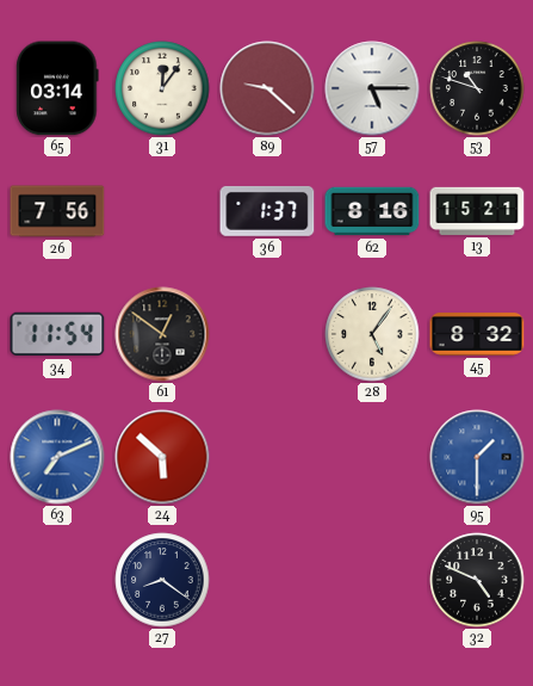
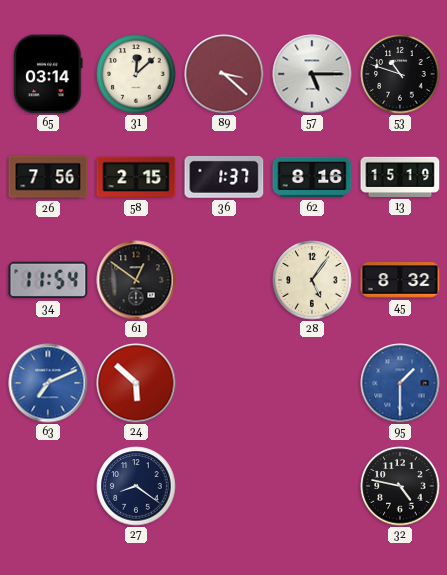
31: 12:06 -> 12:08
89: 9:22 -> 3:22
58: none -> 2:15
13: 15:21 -> 15:19
32: 4:49 -> 4:47
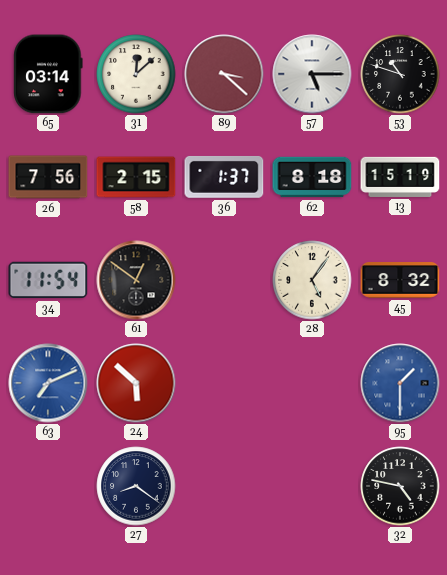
62: 8:16 -> 8:18
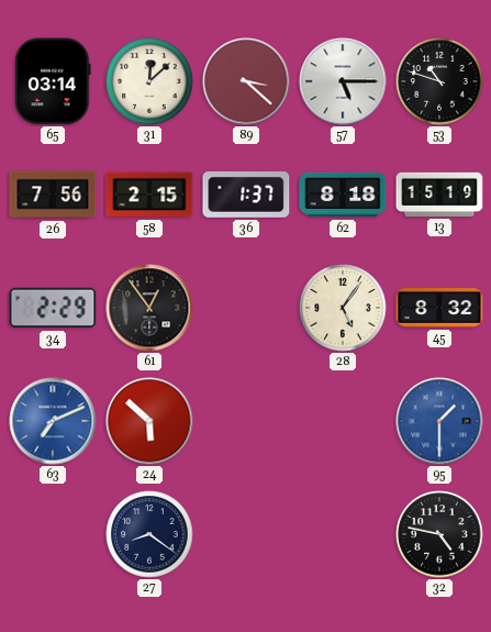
34: 11:54 -> 2:29
61: 12:51 -> 12:54
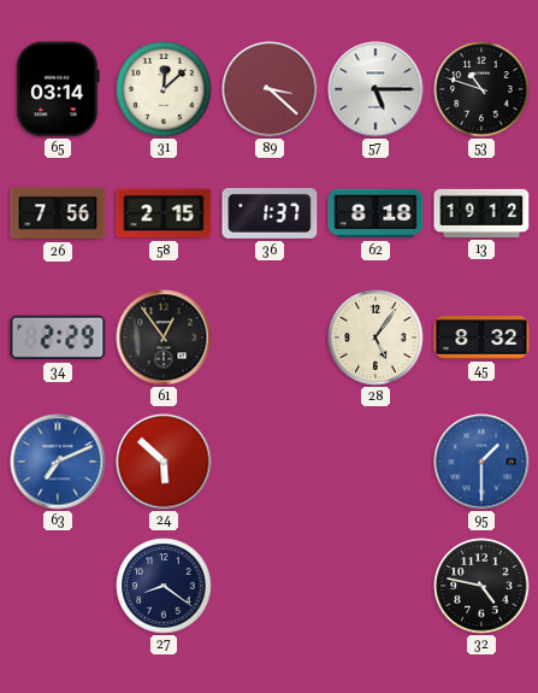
13: 15:19 -> 19:12
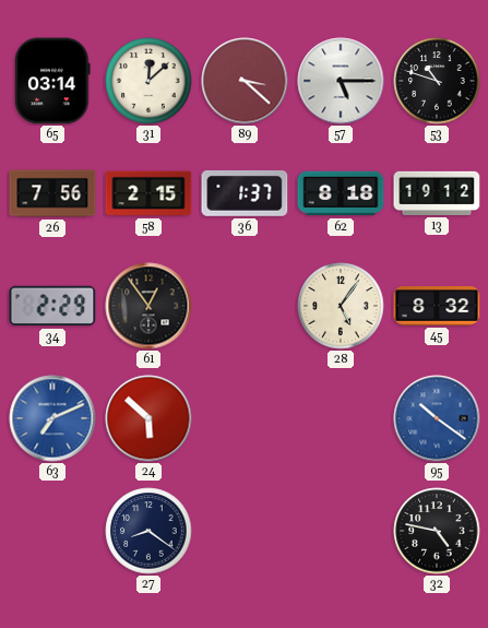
95: 1:30 -> 10:21
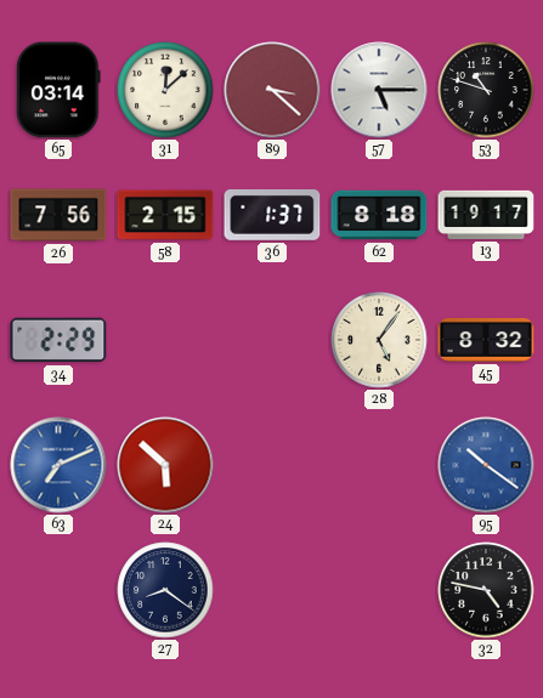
13: 19:12 -> 19:17
61: 12:54 -> none
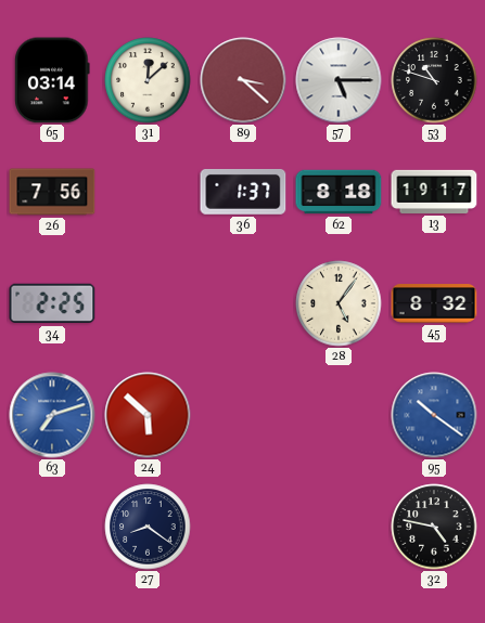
58: 2:15 -> none
34: 2:29 -> 2:25
63: 7:11 -> 7:12
